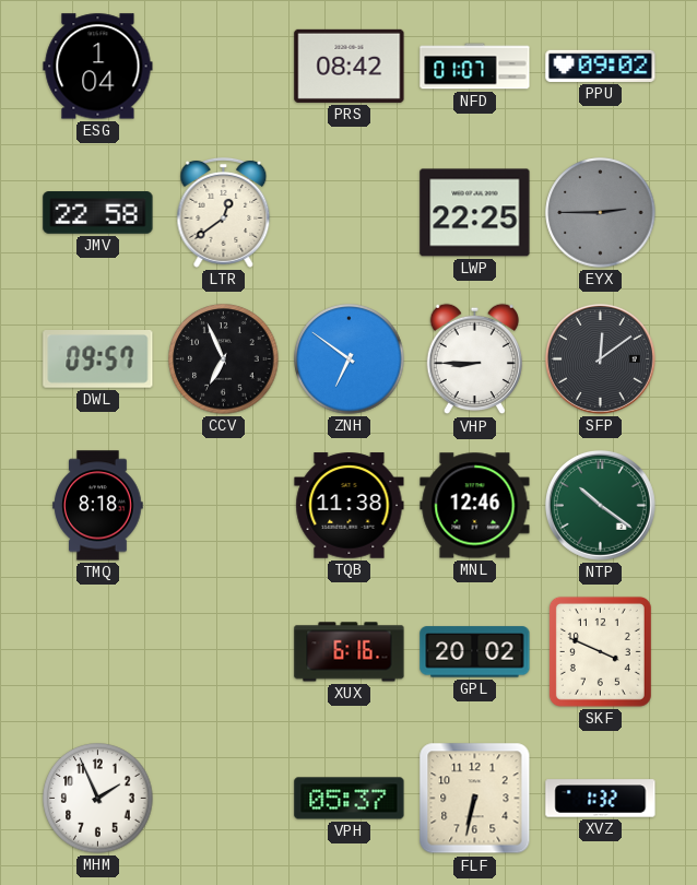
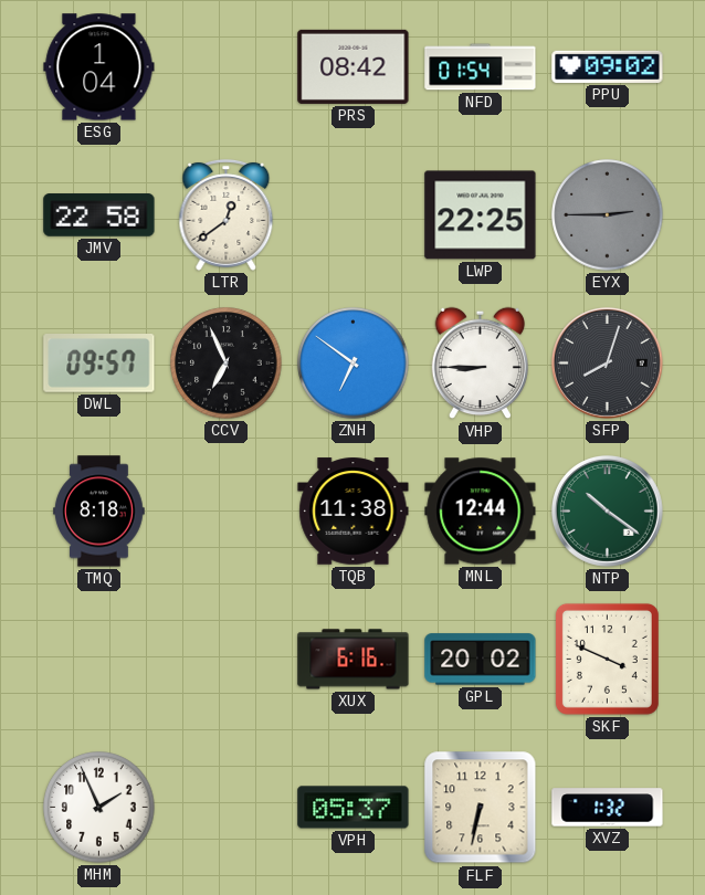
NFD: 01:07 -> 01:54
SFP: 12:09 -> 8:03
MNL: 12:46 -> 12:44
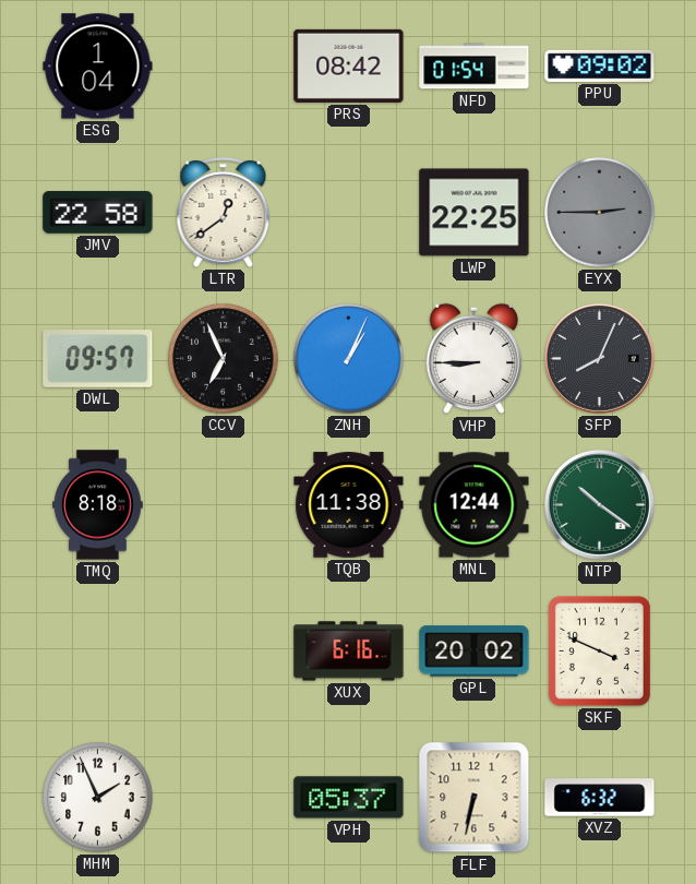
ZNH: 6:51 -> 1:04
SFP: 8:03 -> 8:04
XVZ: 1:32 -> 6:32
